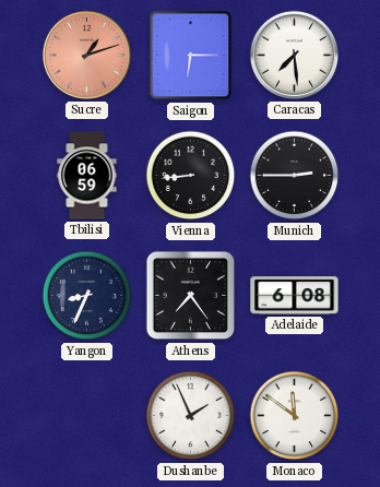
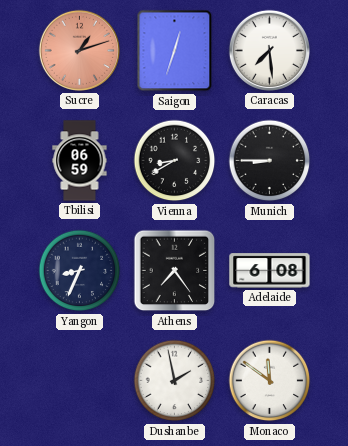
Saigon: 6:15 -> 12:33
Vienna: 8:44 -> 8:40
Munich: 2:45 -> 8:45
Dushanbe: 1:56 -> 1:58
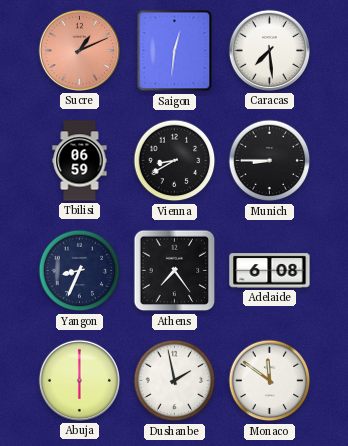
Sucre: 1:12 -> 1:11
Saigon: 12:33 -> 12:31
Abuja: none -> 6:00
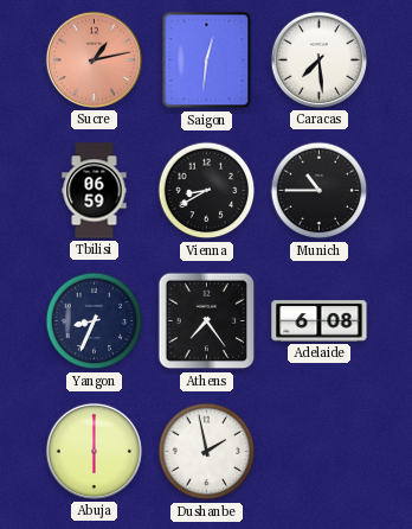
Sucre: 1:11 -> 1:13
Munich: 8:45 -> 10:45
Monaco: 11:51 -> none
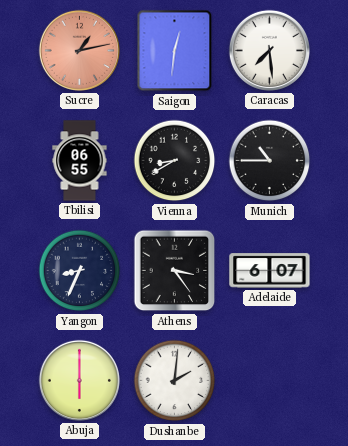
Tbilisi: 06:59 -> 06:55
Athens: 7:24 -> 3:24
Adelaide: 6:08 -> 6:07
Dushanbe: 1:58 -> 2:01
